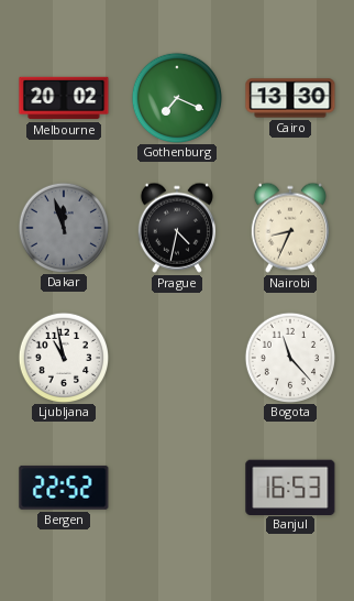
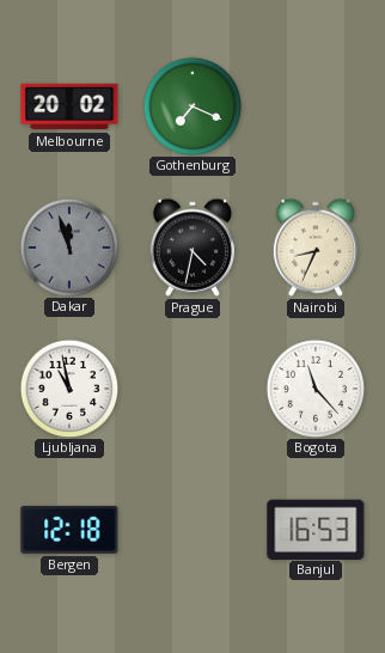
Cairo: 13:30 -> none
Bergen: 22:52 -> 12:18
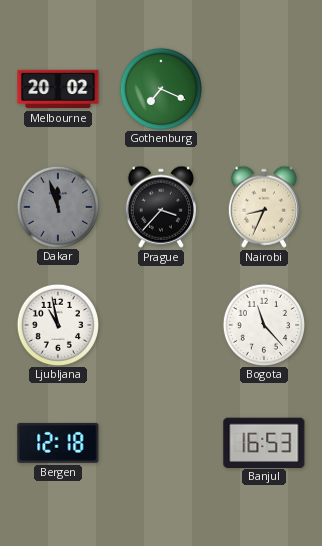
Prague: 4:32 -> 3:37
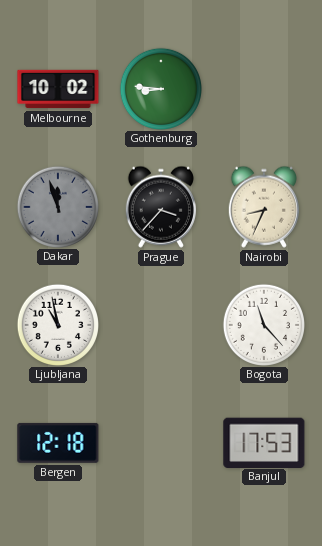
Melbourne: 20:02 -> 10:02
Gothenburg: 7:19 -> 8:46
Banjul: 16:53 -> 17:53
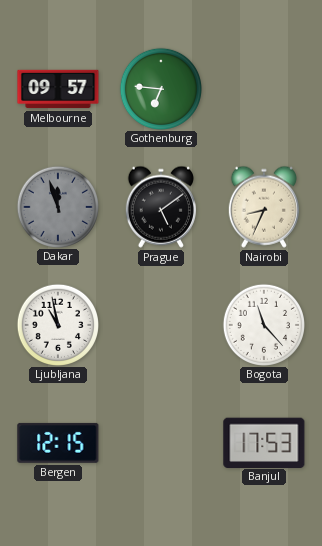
Melbourne: 10:02 -> 09:57
Gothenburg: 8:46 -> 6:46
Prague: 3:37 -> 5:09
Bergen: 12:18 -> 12:15
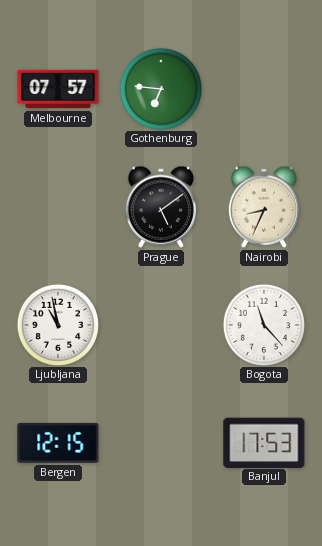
Melbourne: 09:57 -> 07:57
Dakar: 11:57 -> none
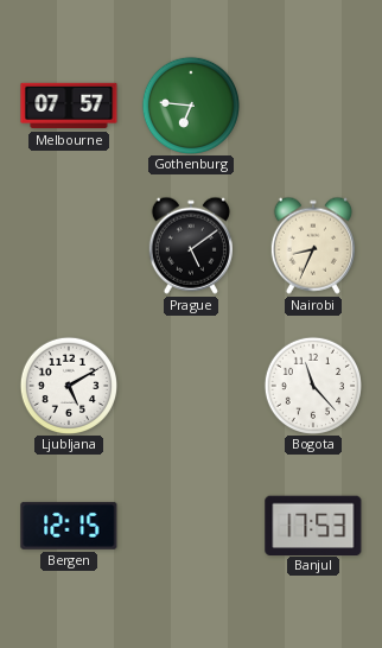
Ljubljana: 10:58 -> 5:10
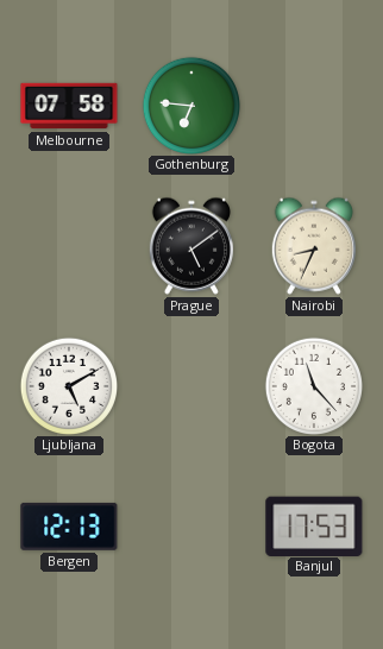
Melbourne: 07:57 -> 07:58
Bergen: 12:15 -> 12:13
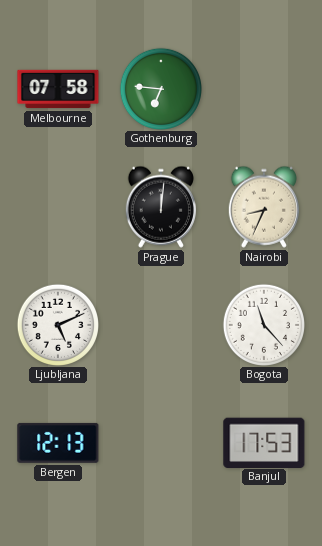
Prague: 5:09 -> 12:01
Ljubljana: 5:10 -> 5:11
